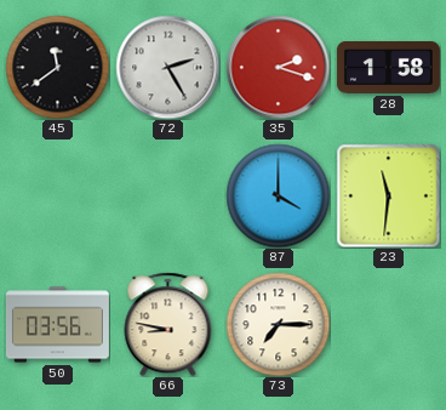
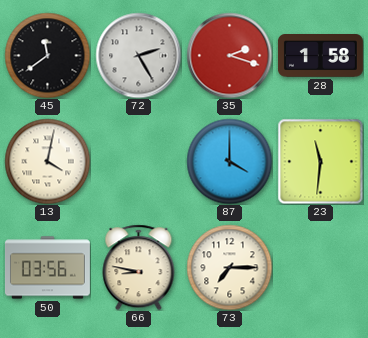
13: none -> 4:02
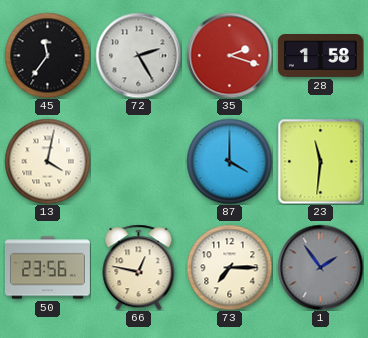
45: 11:39 -> 11:36
50: 03:56 -> 23:56
66: 8:47 -> 12:47
1: none -> 1:54
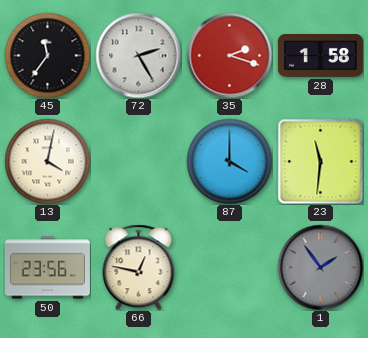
73: 7:15 -> none
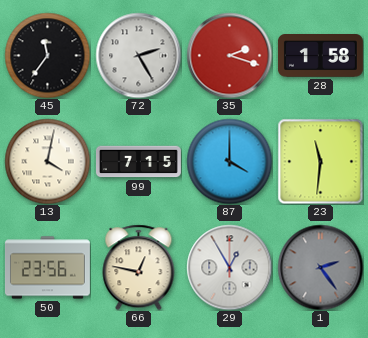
99: none -> 7:15
29: none -> 12:55
1: 1:54 -> 2:24
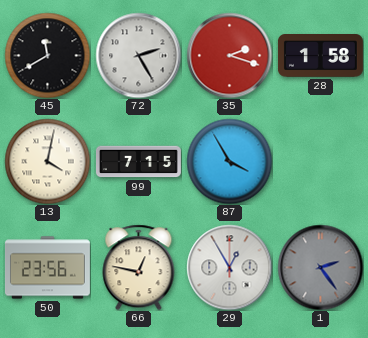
45: 11:36 -> 11:40
87: 4:00 -> 3:55
23: 11:31 -> none
